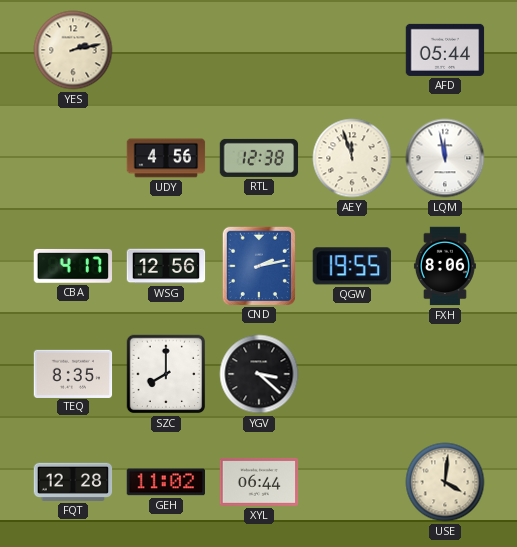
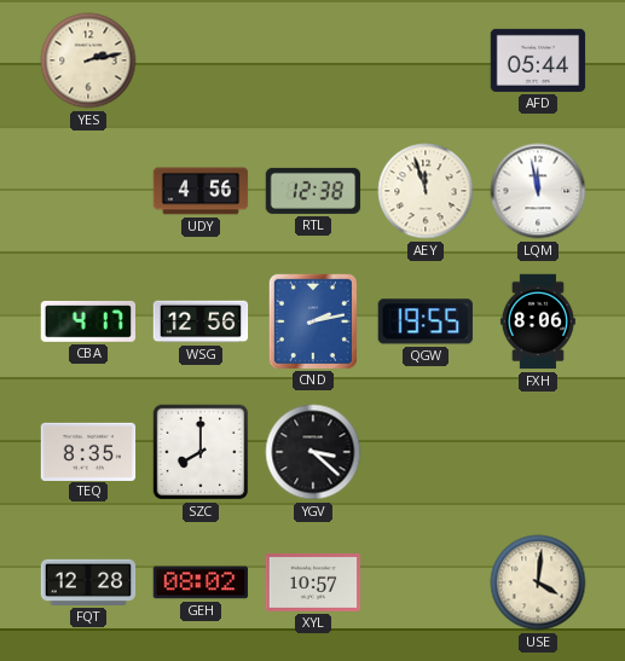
GEH: 11:02 -> 08:02
XYL: 06:44 -> 10:57
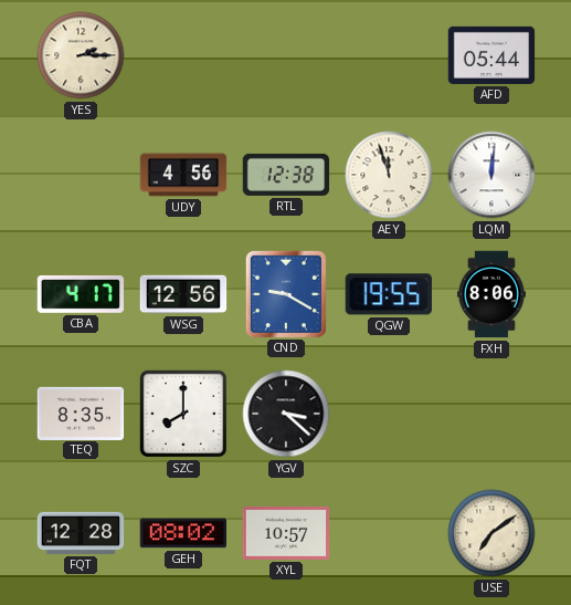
YES: 2:13 -> 2:15
LQM: 11:58 -> 12:01
CND: 2:13 -> 9:20
USE: 4:01 -> 7:09
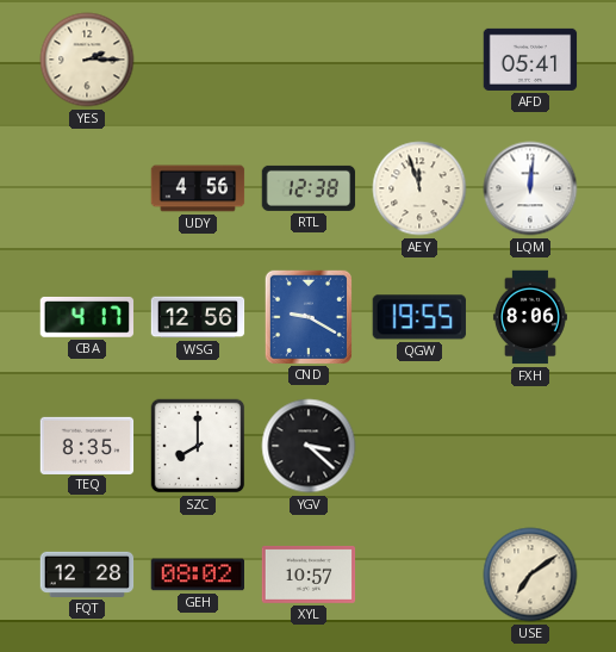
AFD: 05:44 -> 05:41
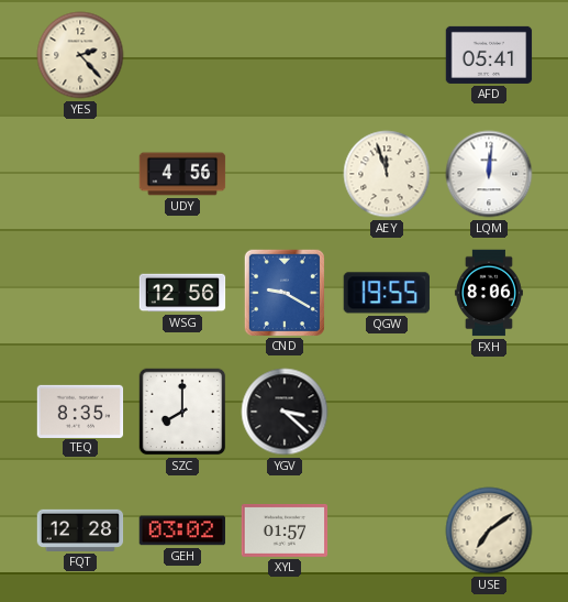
YES: 2:15 -> 2:23
RTL: 12:38 -> none
CBA: 4:17 -> none
GEH: 08:02 -> 03:02
XYL: 10:57 -> 01:57
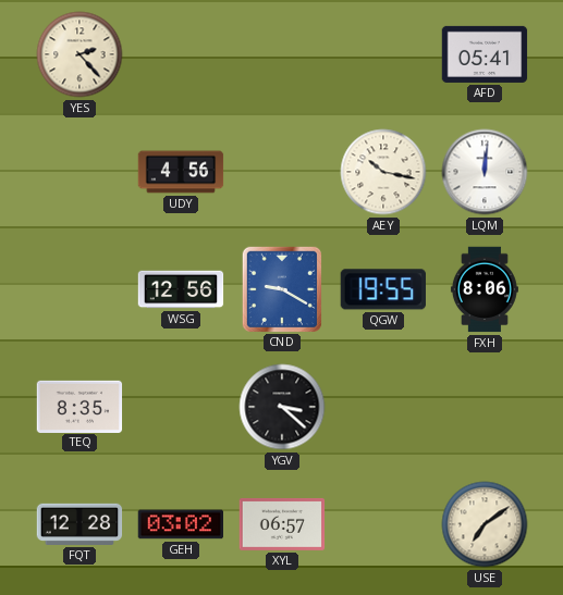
AEY: 11:57 -> 10:17
SZC: 8:00 -> none
XYL: 01:57 -> 06:57
